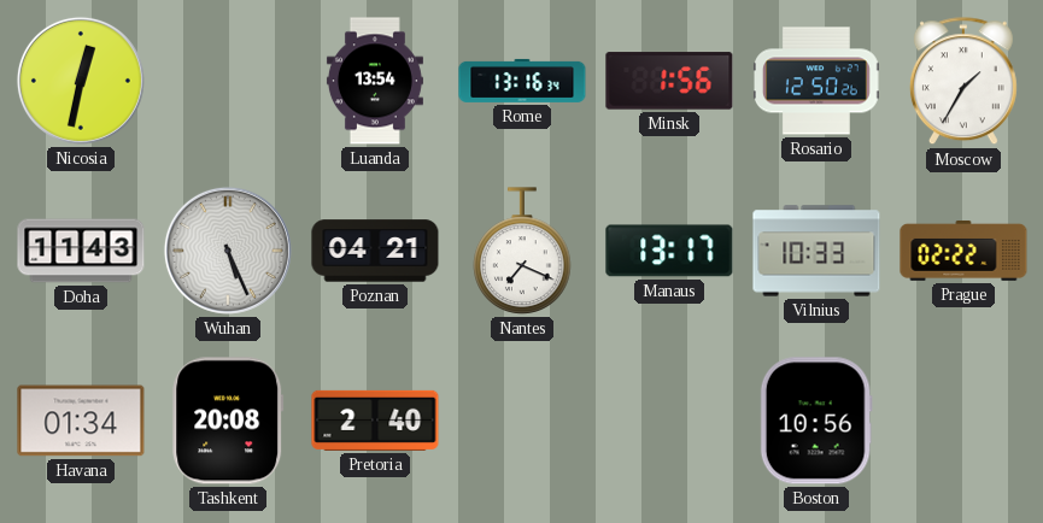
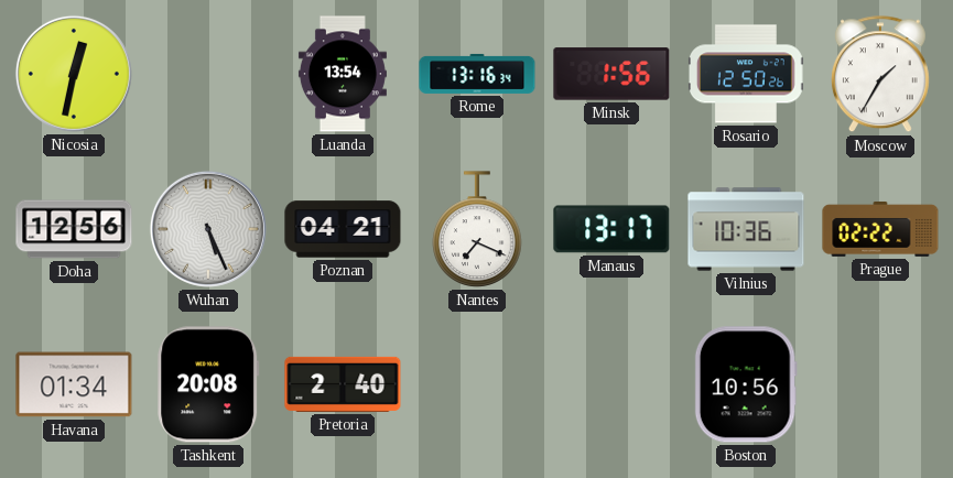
Doha: 11:43 -> 12:56
Vilnius: 10:33 -> 10:36
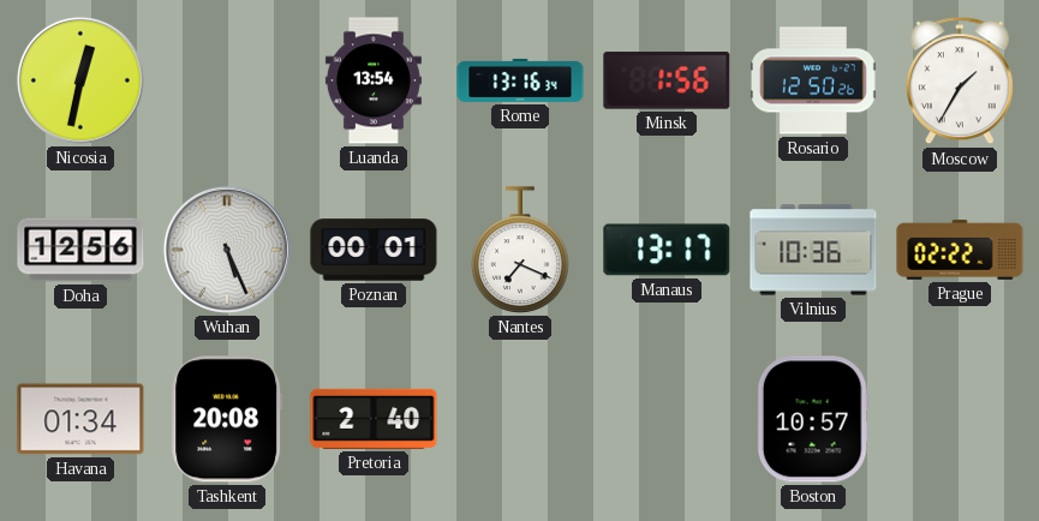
Poznan: 04:21 -> 00:01
Boston: 10:56 -> 10:57
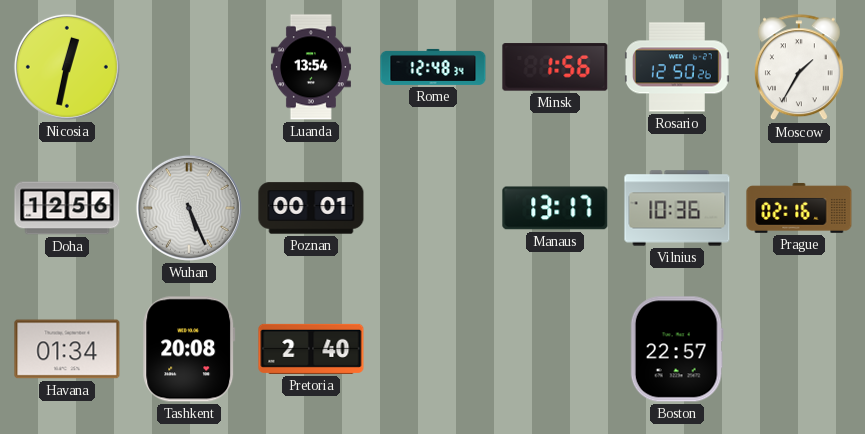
Rome: 13:16 -> 12:48
Nantes: 7:19 -> none
Prague: 02:22 -> 02:16
Boston: 10:57 -> 22:57
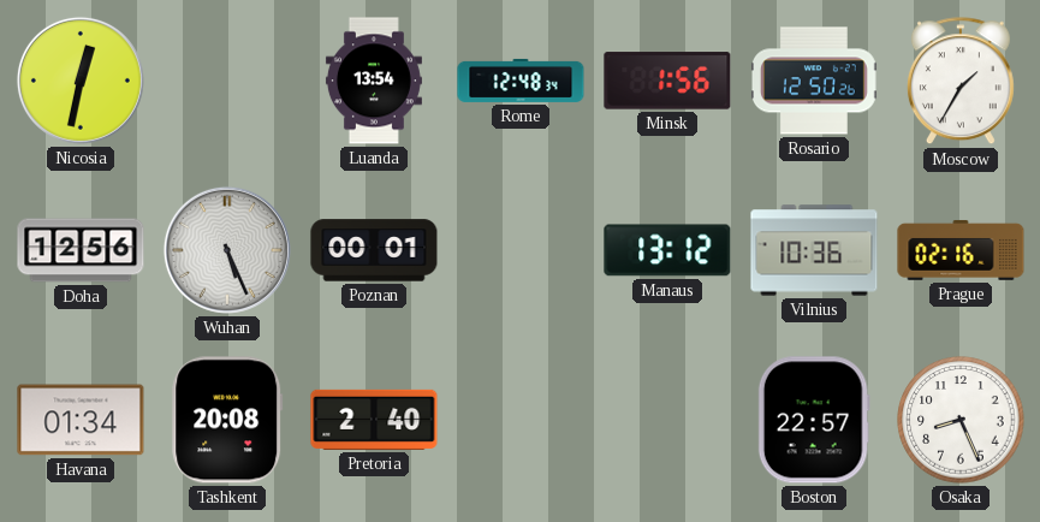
Manaus: 13:17 -> 13:12
Osaka: none -> 8:26
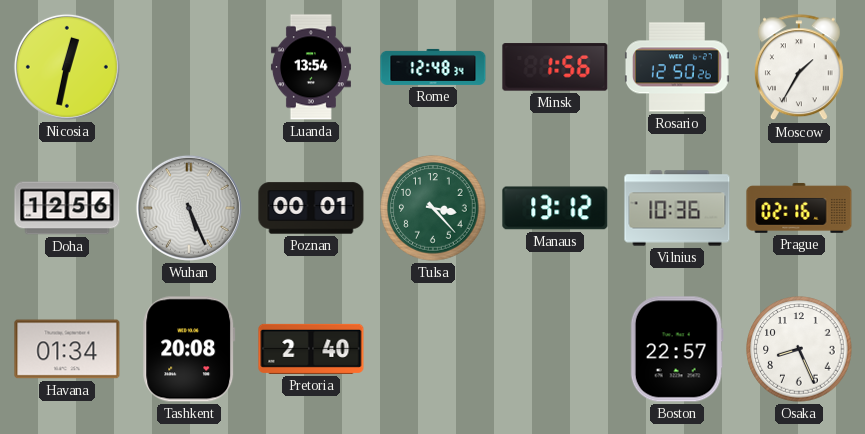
Tulsa: none -> 3:23
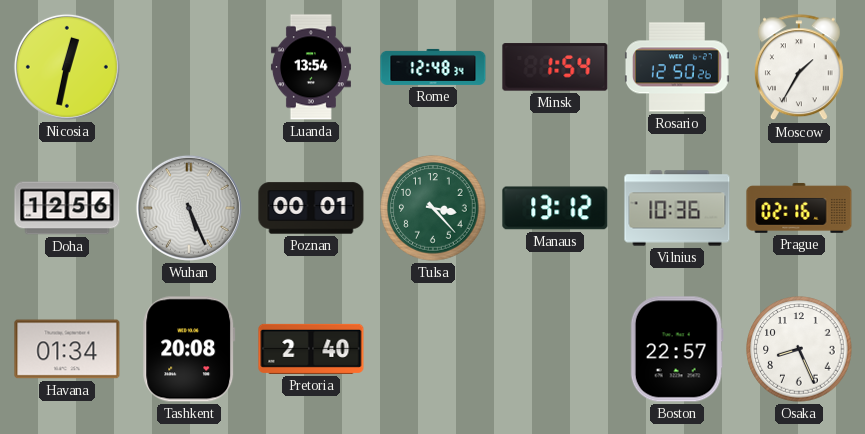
Minsk: 1:56 -> 1:54
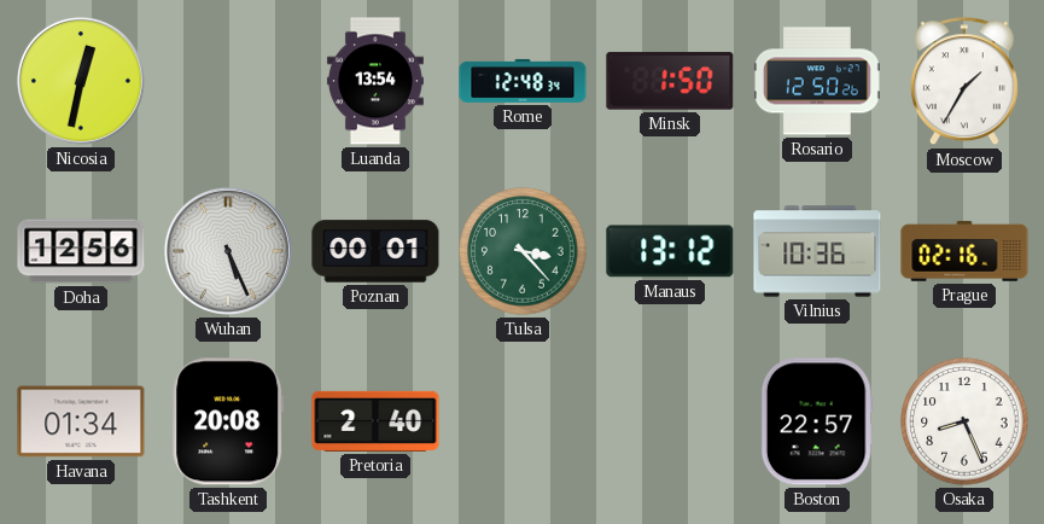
Minsk: 1:54 -> 1:50
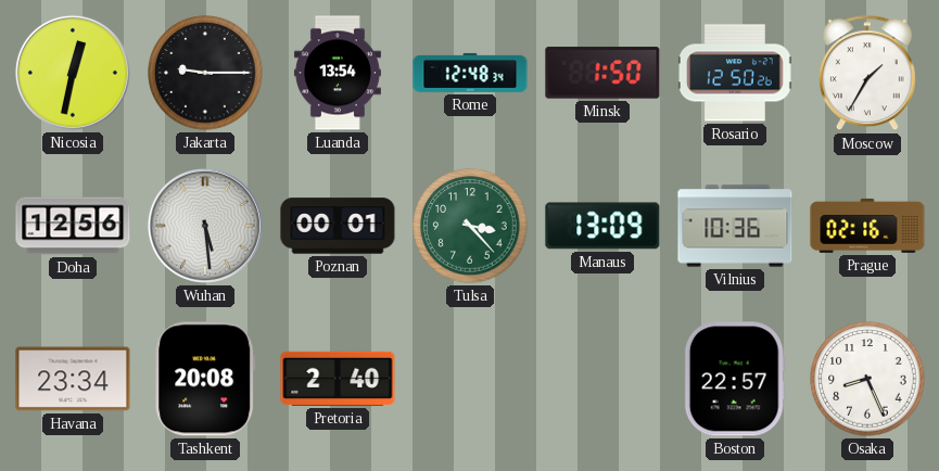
Jakarta: none -> 9:15
Wuhan: 5:26 -> 5:29
Manaus: 13:12 -> 13:09
Havana: 01:34 -> 23:34
